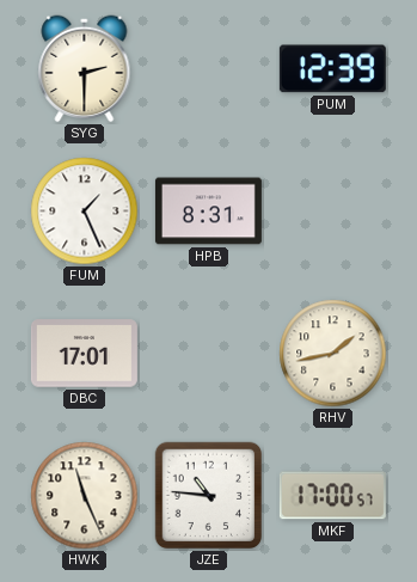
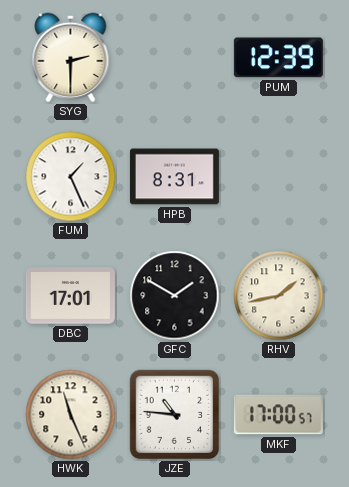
GFC: none -> 1:50
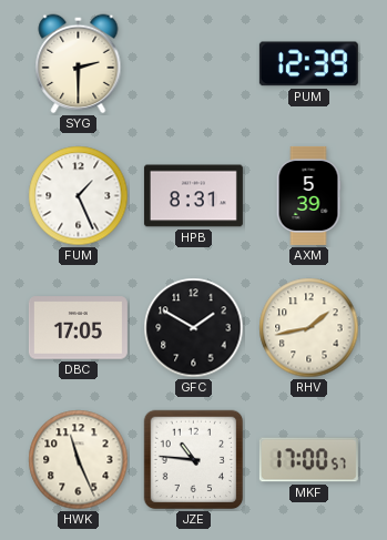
AXM: none -> 5:39
DBC: 17:01 -> 17:05
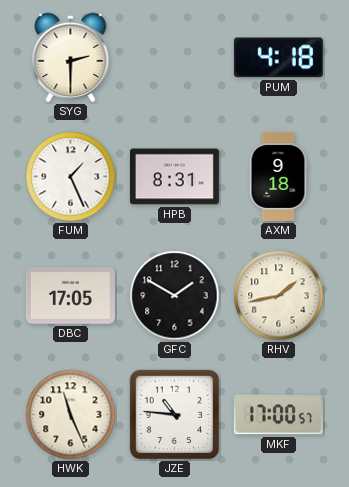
PUM: 12:39 -> 4:18
AXM: 5:39 -> 9:18
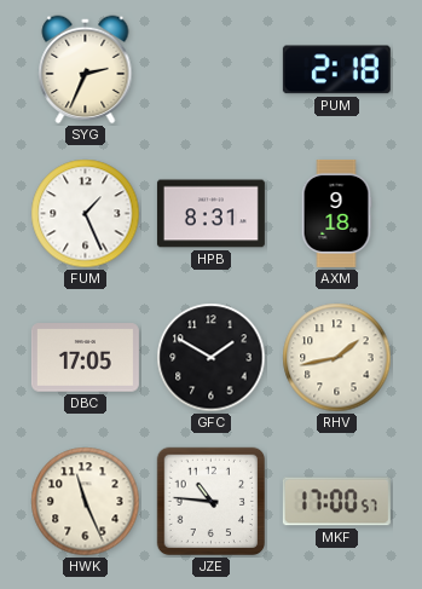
SYG: 2:30 -> 2:34
PUM: 4:18 -> 2:18
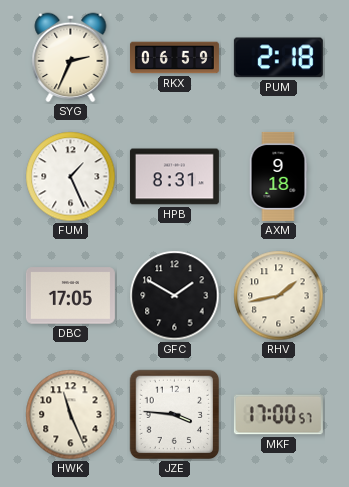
RKX: none -> 06:59
JZE: 10:46 -> 3:46
